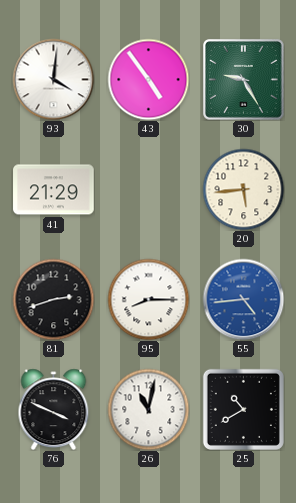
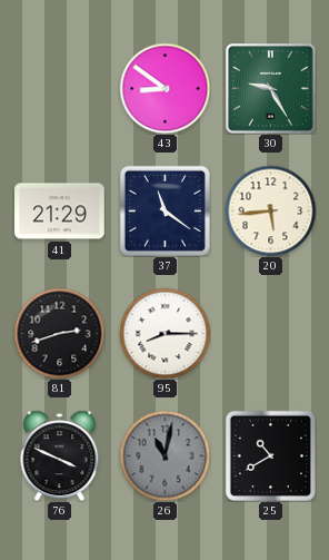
93: 4:01 -> none
43: 4:54 -> 8:51
37: none -> 11:21
55: 4:44 -> none
26 dial: white -> grey
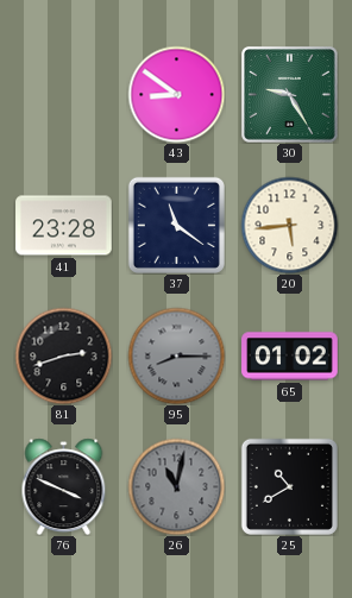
41: 21:29 -> 23:28
95 dial: white -> grey
65: none -> 01:02
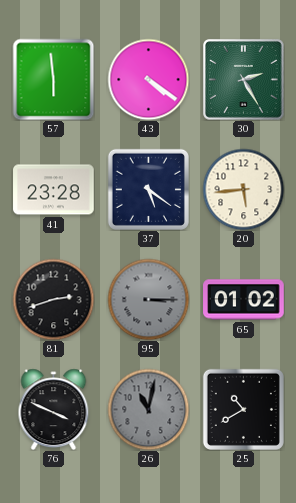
57: none -> 5:59
43: 8:51 -> 4:21
30: 9:25 -> 2:25
37: 11:21 -> 5:21
95: 8:15 -> 3:15
